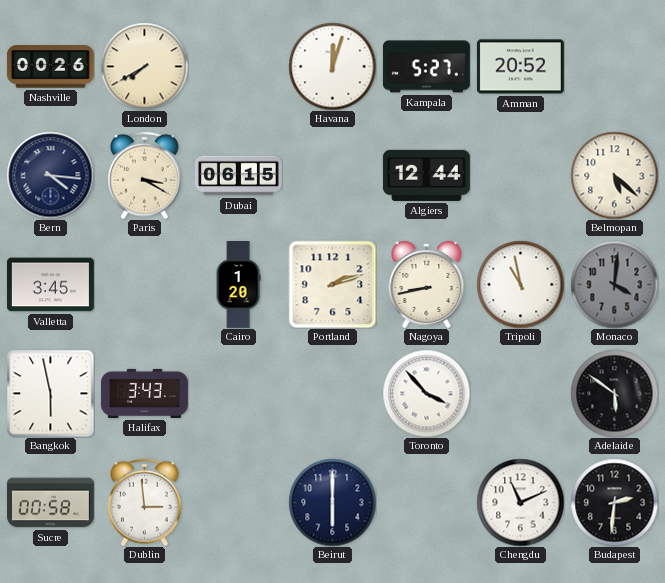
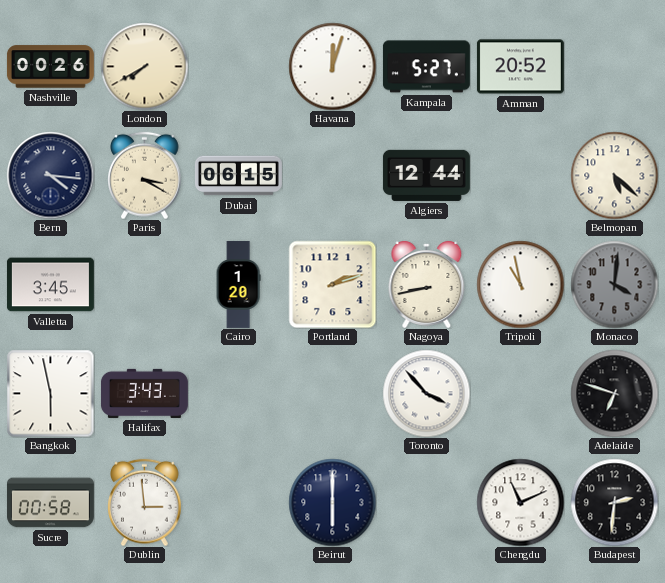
Adelaide: 5:51 -> 6:48
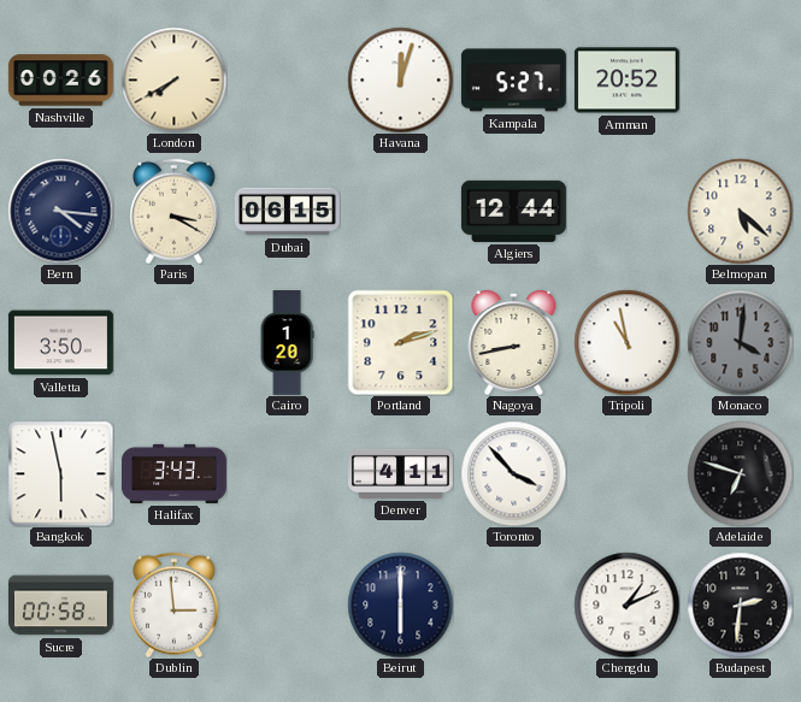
Valletta: 3:45 -> 3:50
Denver: none -> 4:11
Chengdu: 11:11 -> 1:11
